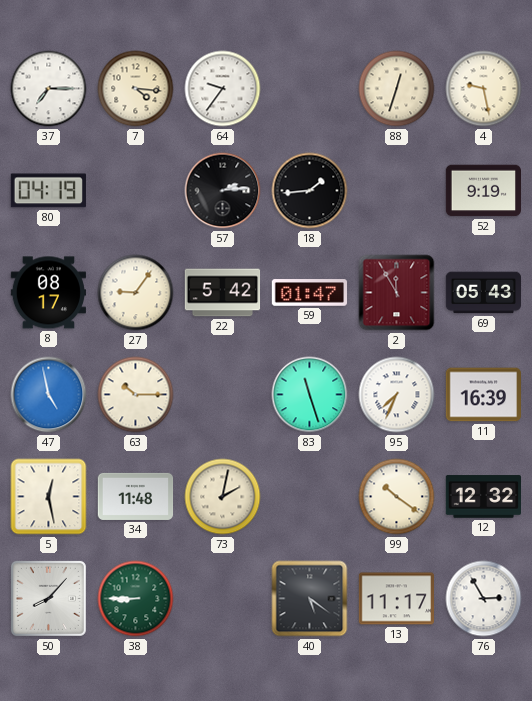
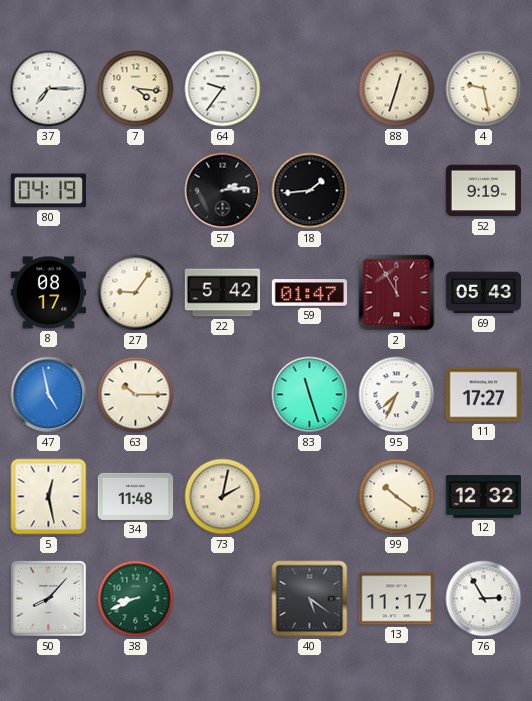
11: 16:39 -> 17:27
38: 8:45 -> 8:41
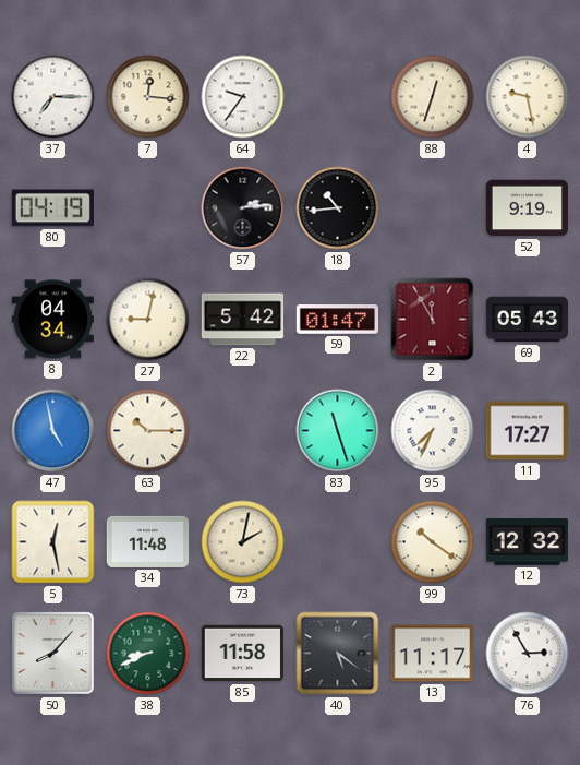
7: 4:16 -> 12:16
18: 1:44 -> 10:44
8: 08:17 -> 04:34
27: 9:06 -> 9:02
85: none -> 11:58
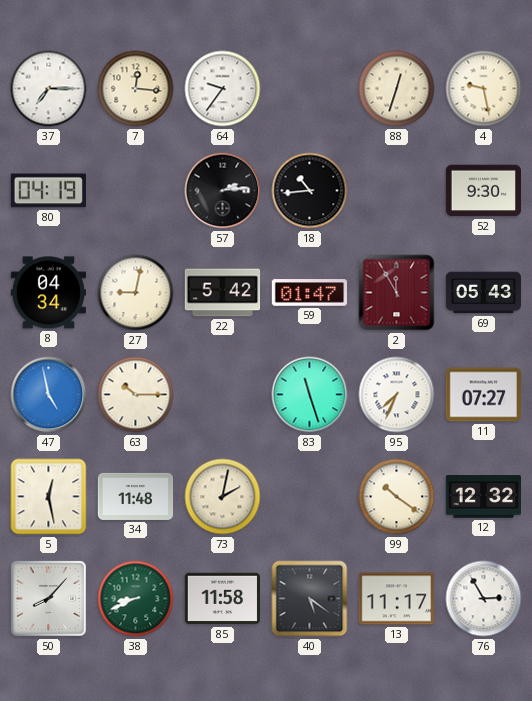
52: 9:19 -> 9:30
11: 17:27 -> 07:27
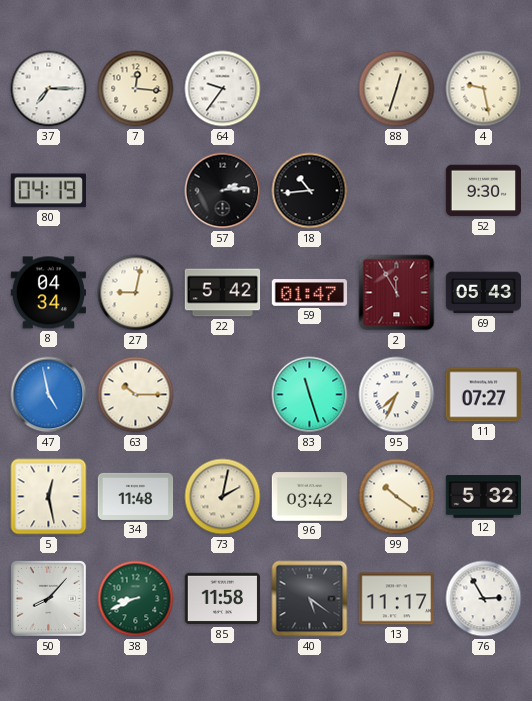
96: none -> 03:42
12: 12:32 -> 5:32
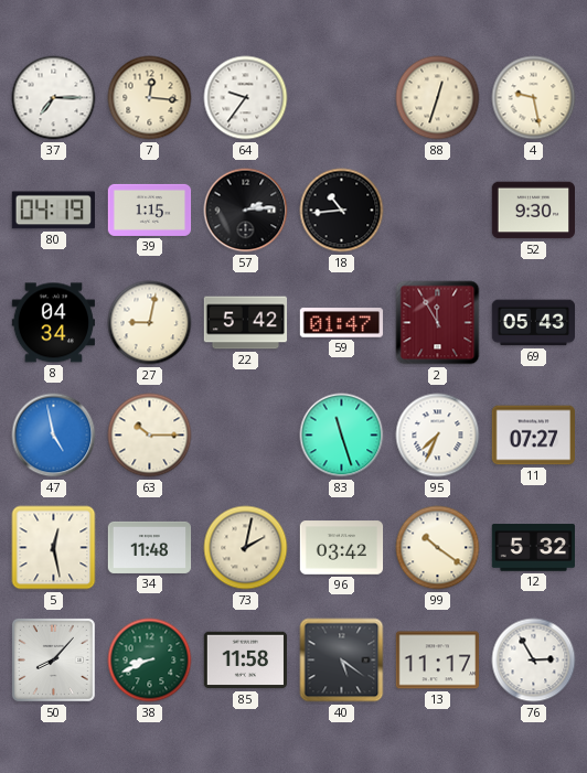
39: none -> 1:15
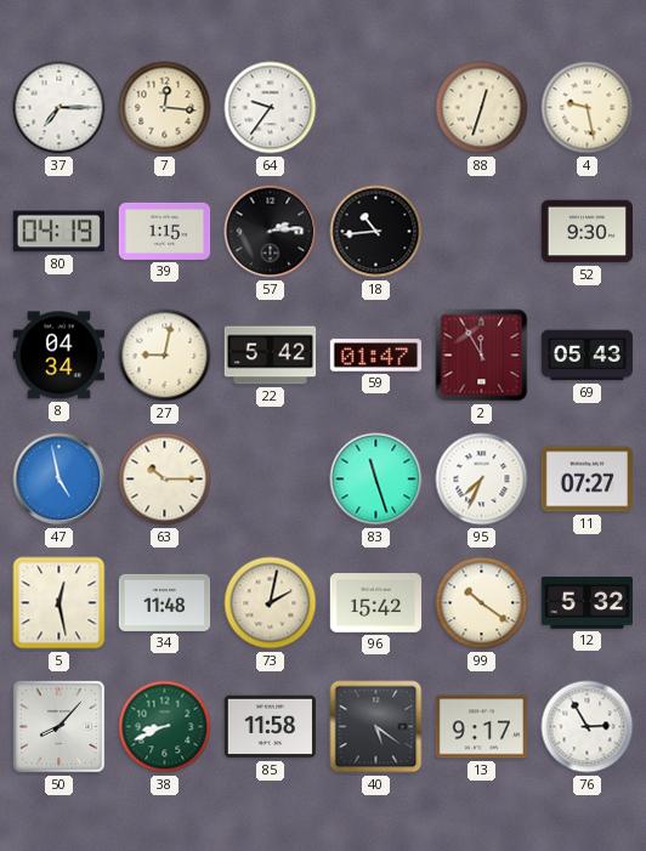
96: 03:42 -> 15:42
13: 11:17 -> 9:17
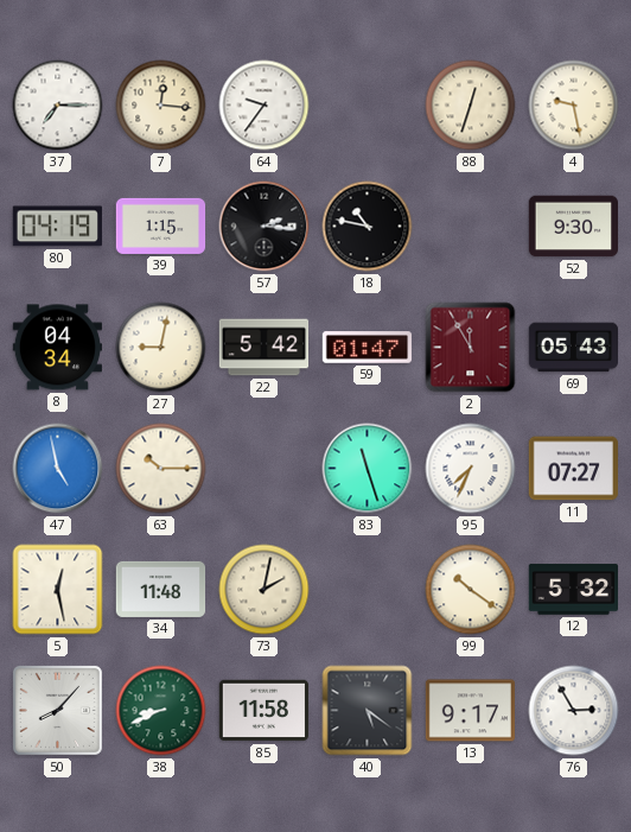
57: 2:14 -> 2:16
18: 10:44 -> 10:47
96: 15:42 -> none
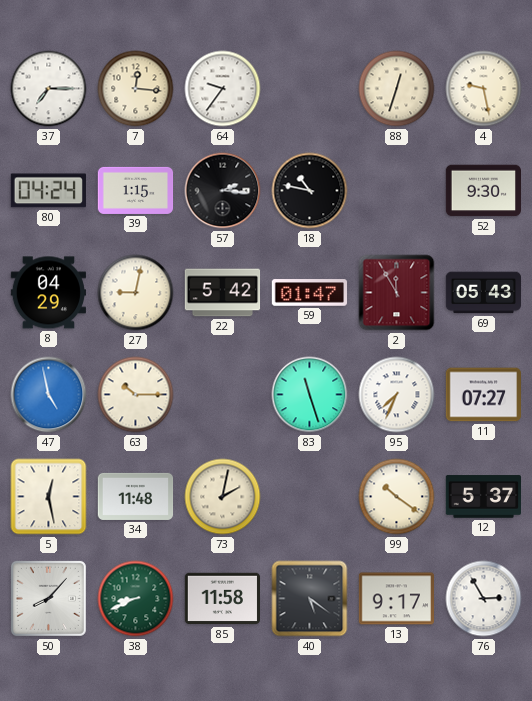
80: 04:19 -> 04:24
8: 04:34 -> 04:29
12: 5:32 -> 5:37
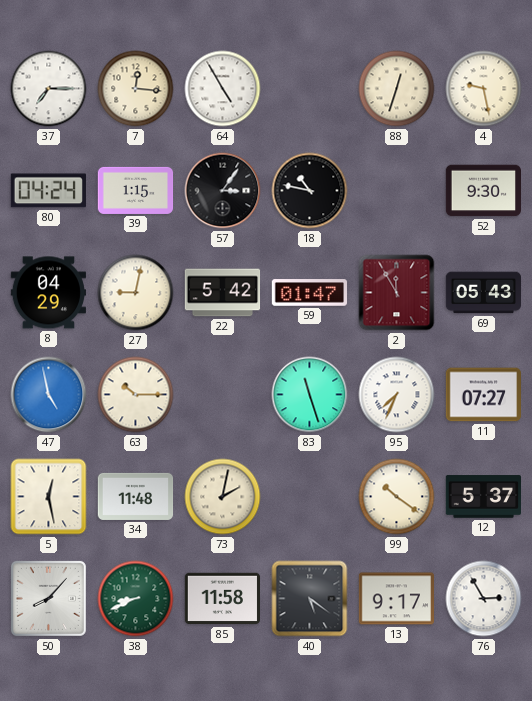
64: 9:36 -> 4:55
57: 2:16 -> 3:06
